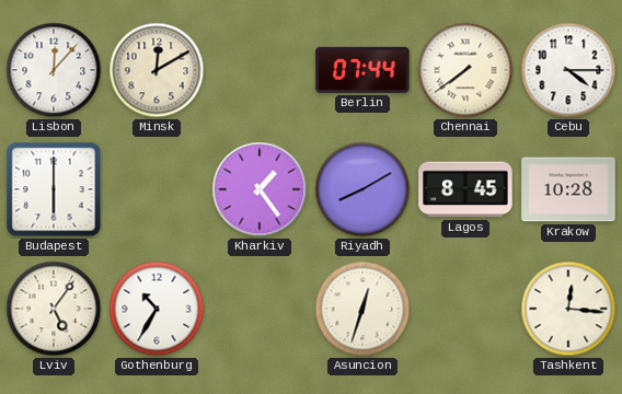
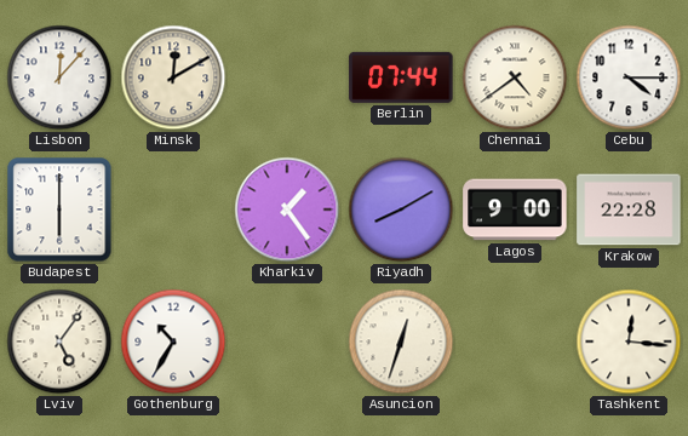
Chennai: 7:39 -> 4:39
Lagos: 8:45 -> 9:00
Krakow: 10:28 -> 22:28
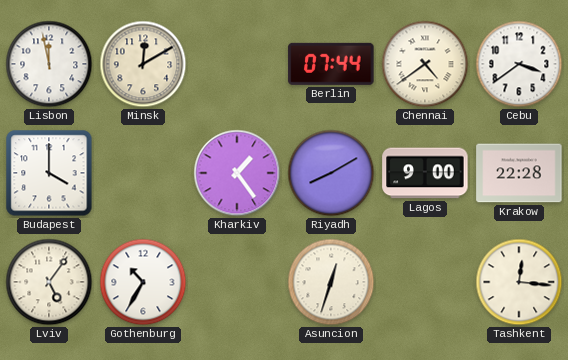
Lisbon: 12:07 -> 11:58
Cebu: 4:15 -> 3:39
Budapest: 6:00 -> 4:00
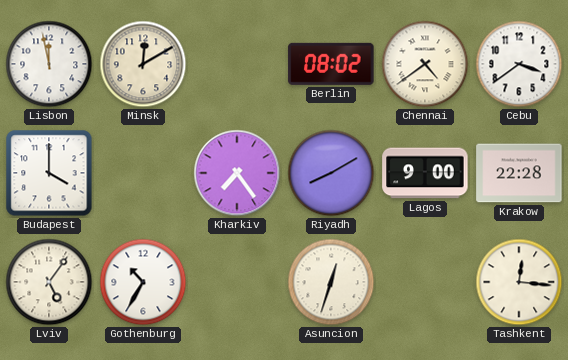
Berlin: 07:44 -> 08:02
Kharkiv: 1:24 -> 7:24
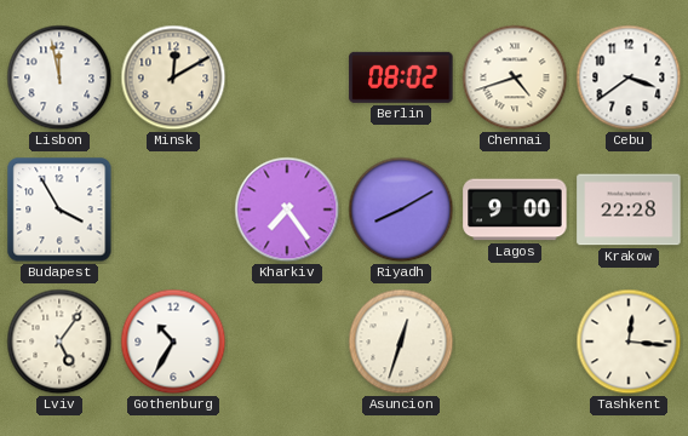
Chennai: 4:39 -> 4:42
Budapest: 4:00 -> 3:55
